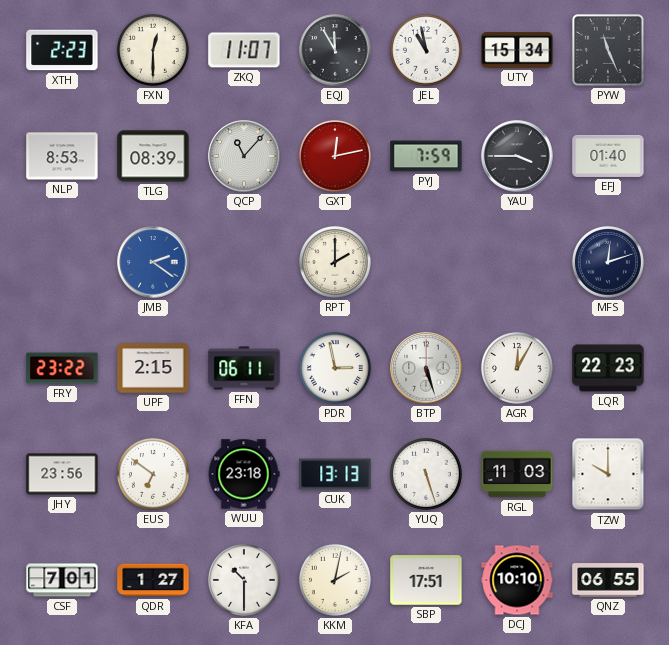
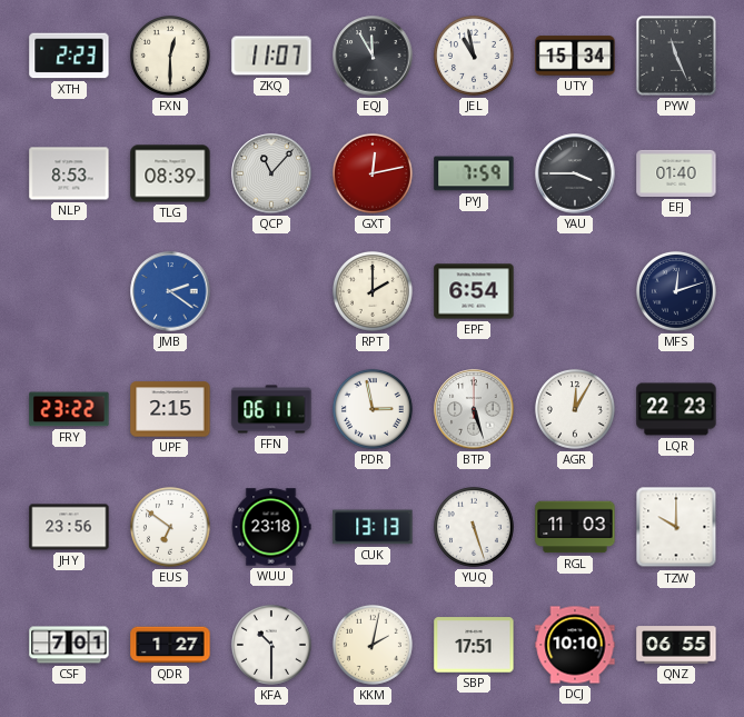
EPF: none -> 6:54
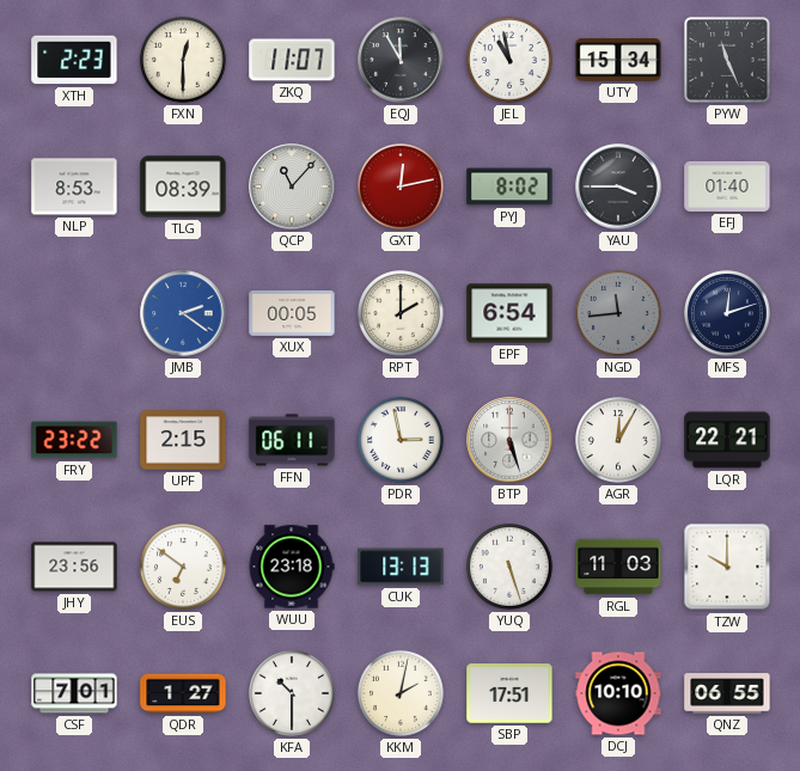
PYJ: 7:59 -> 8:02
XUX: none -> 00:05
NGD: none -> 11:44
LQR: 22:23 -> 22:21
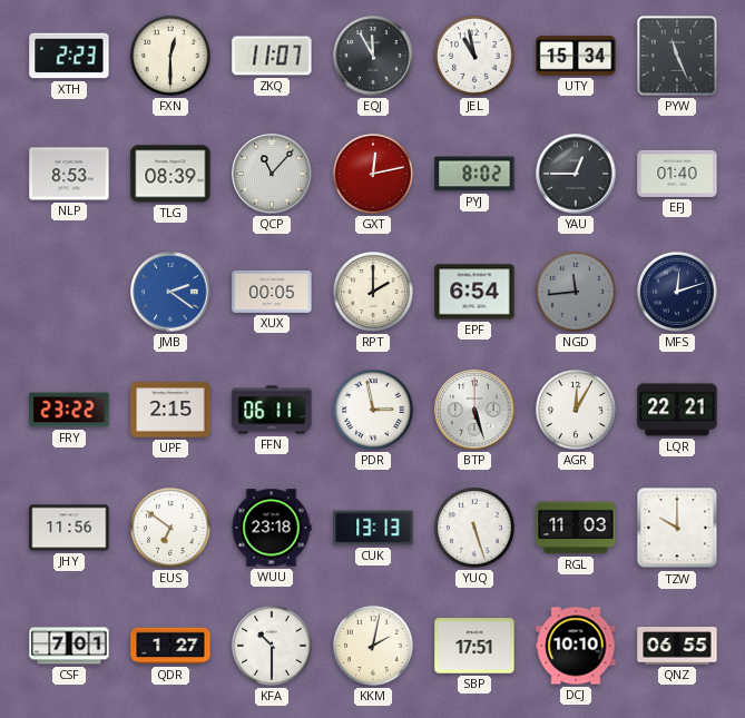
YAU: 3:45 -> 12:45
JHY: 23:56 -> 11:56
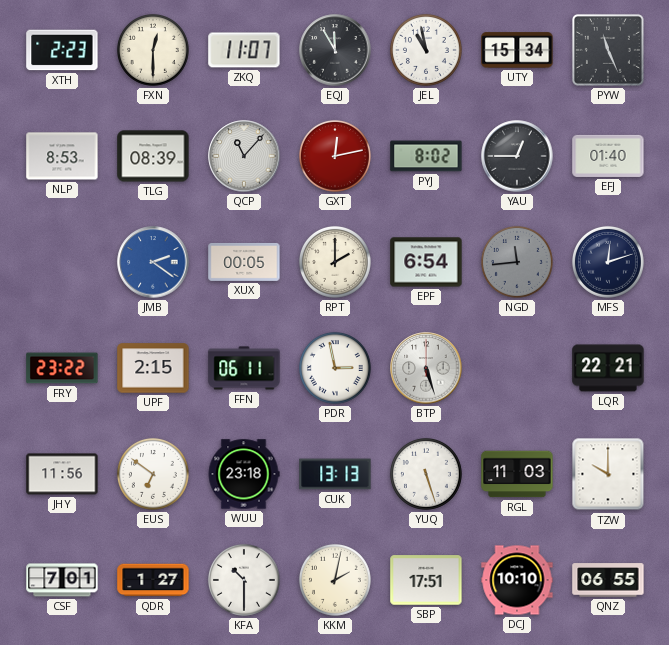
AGR: 12:05 -> none
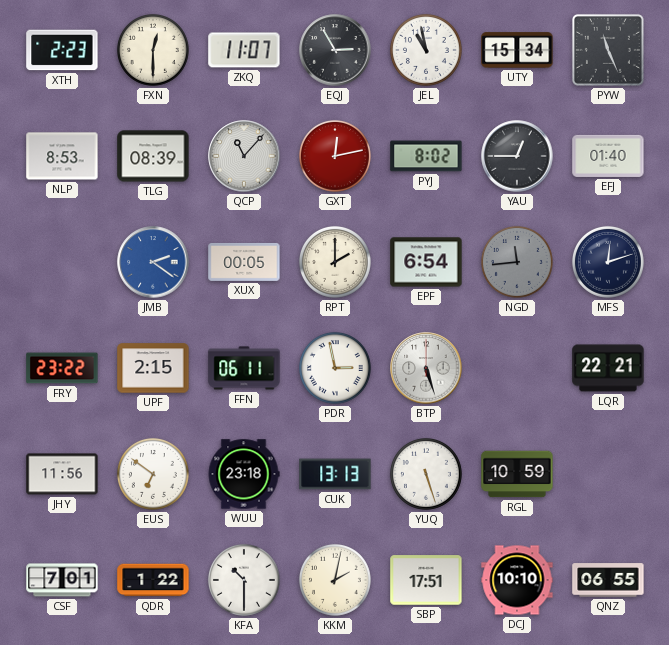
EQJ: 11:55 -> 2:55
RGL: 11:03 -> 10:59
TZW: 10:00 -> none
QDR: 1:27 -> 1:22
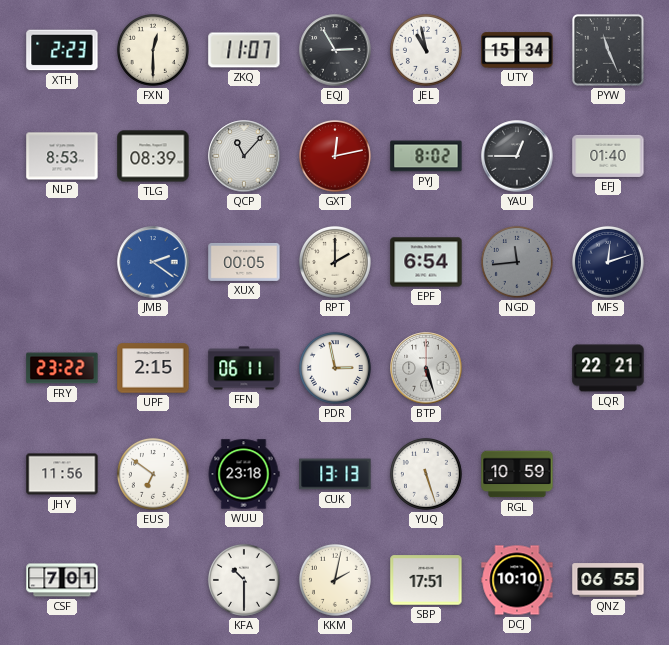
QDR: 1:22 -> none
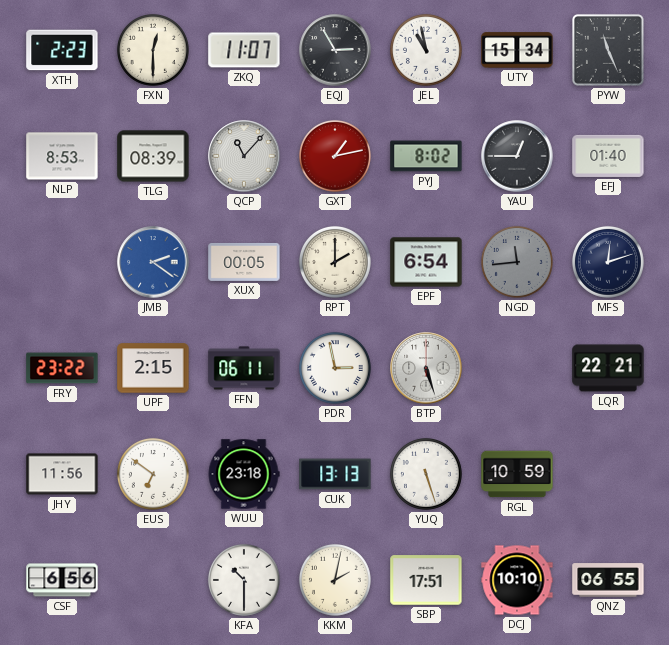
GXT: 12:13 -> 1:13
CSF: 7:01 -> 6:56
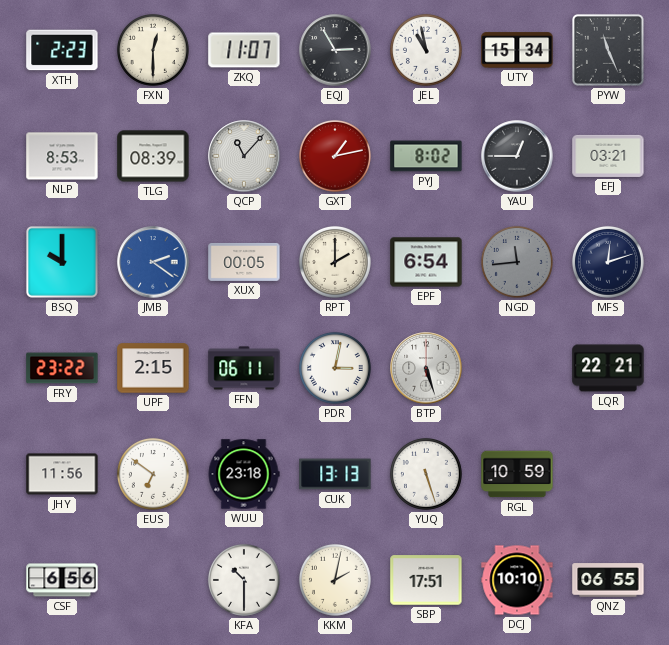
EFJ: 01:40 -> 03:21
BSQ: none -> 10:00
PDR: 2:58 -> 3:02
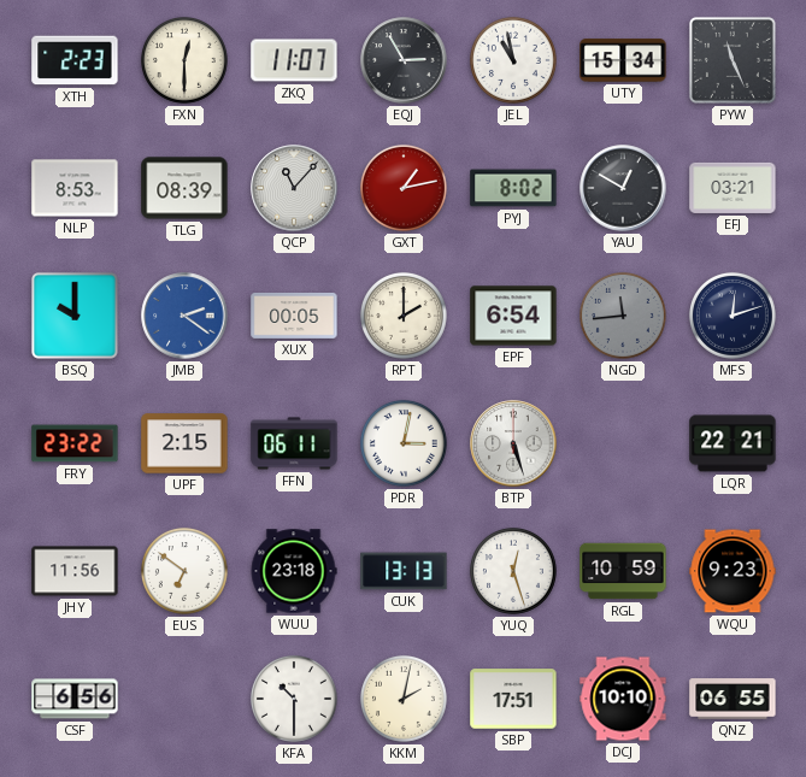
YAU: 12:45 -> 12:50
YUQ: 5:27 -> 12:27
WQU: none -> 9:23
